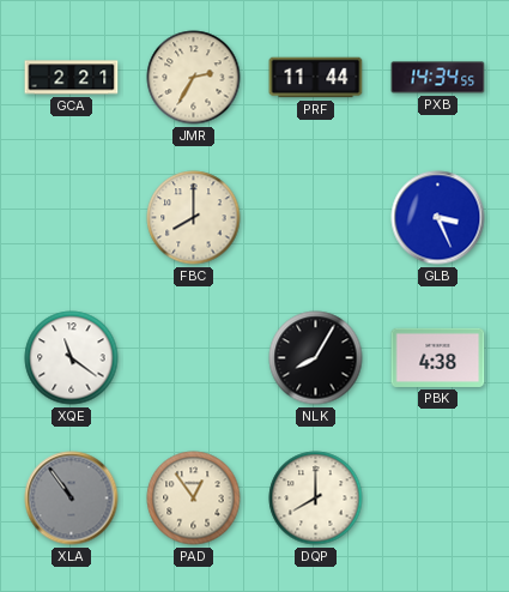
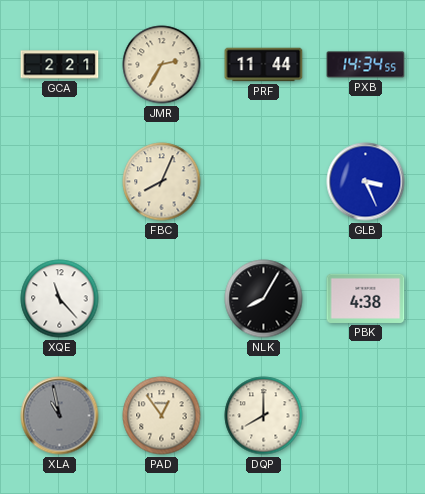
FBC: 8:00 -> 8:04
XQE: 11:21 -> 11:23
XLA: 10:54 -> 10:58
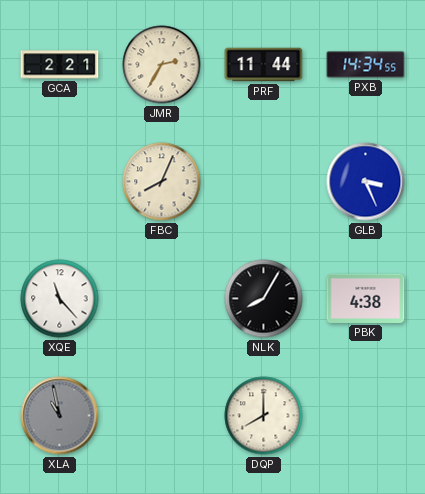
PAD: 12:54 -> none
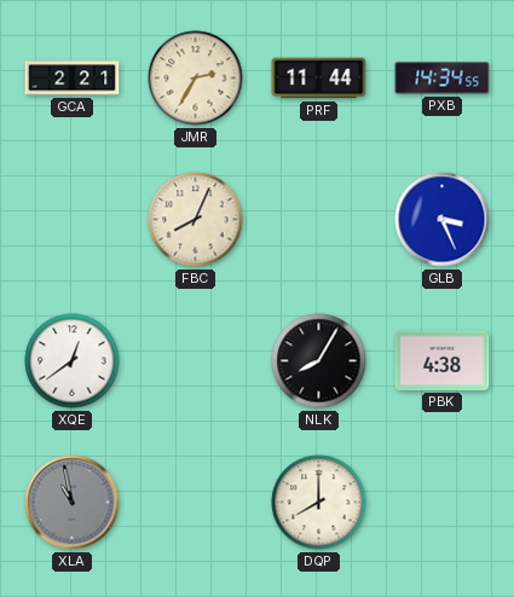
XQE: 11:23 -> 12:39
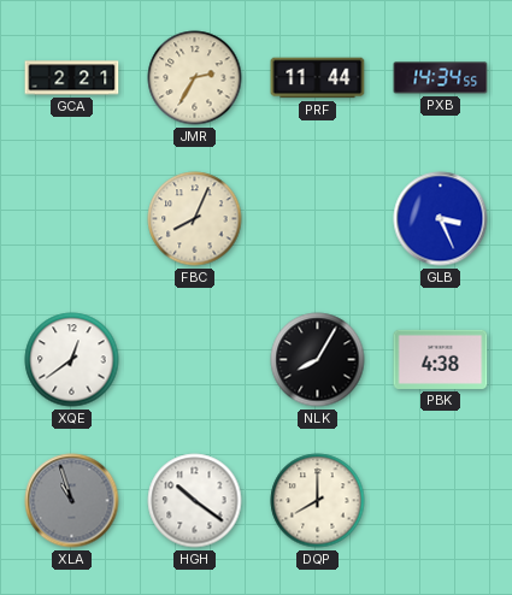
XLA: 10:58 -> 10:57
HGH: none -> 10:21
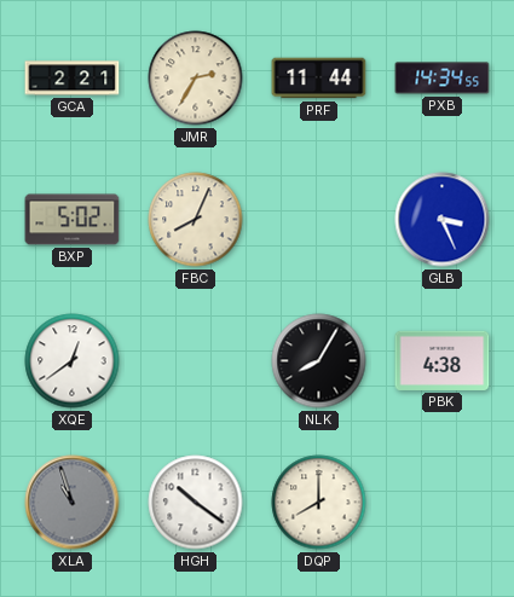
BXP: none -> 5:02
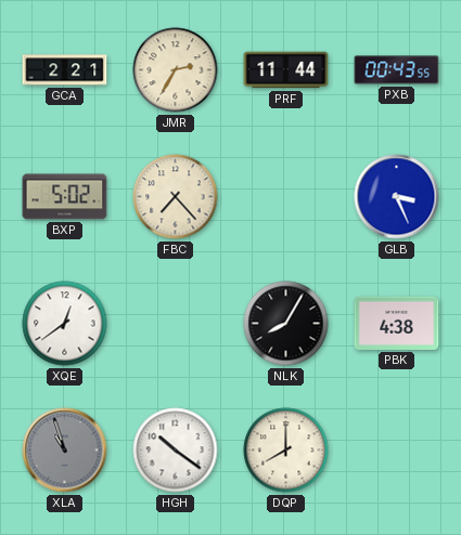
PXB: 14:34 -> 00:43
FBC: 8:04 -> 7:23
